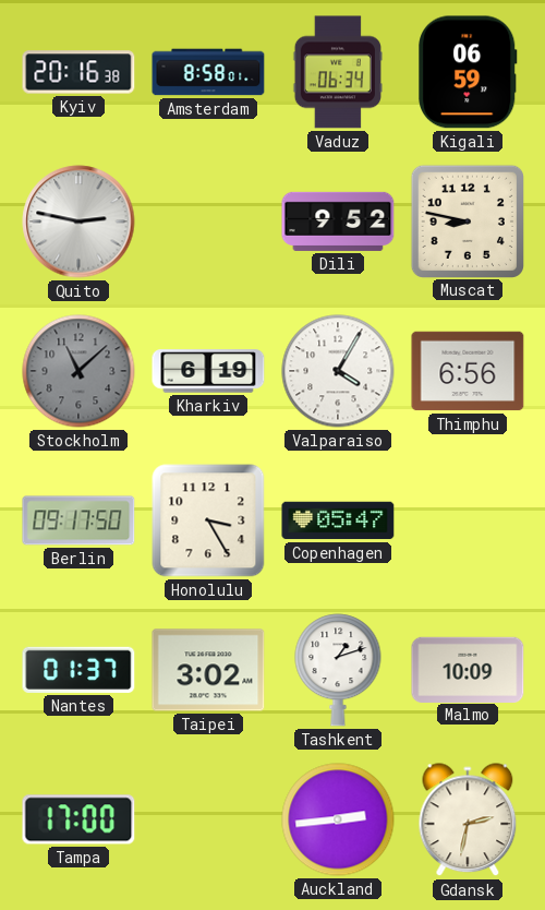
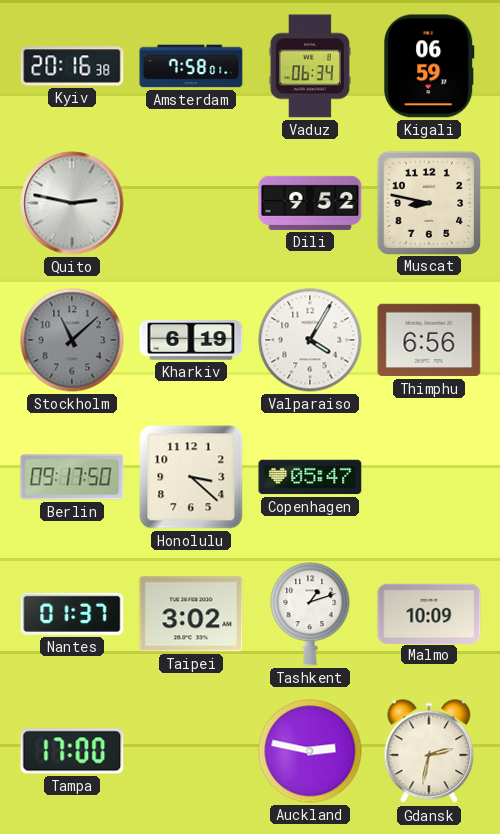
Amsterdam: 8:58 -> 7:58
Honolulu: 3:25 -> 3:22
Auckland: 2:44 -> 2:47
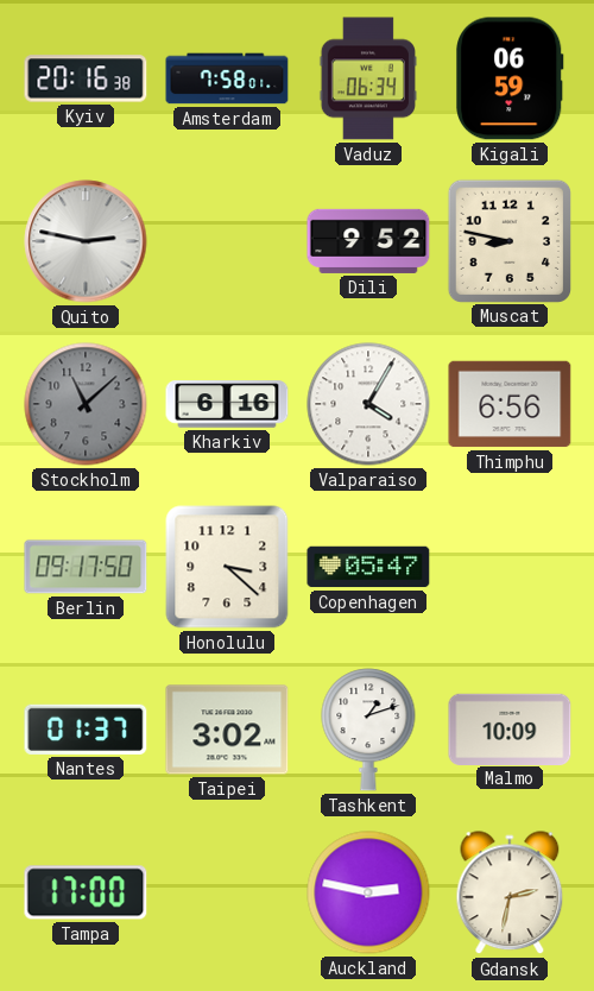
Kharkiv: 6:19 -> 6:16
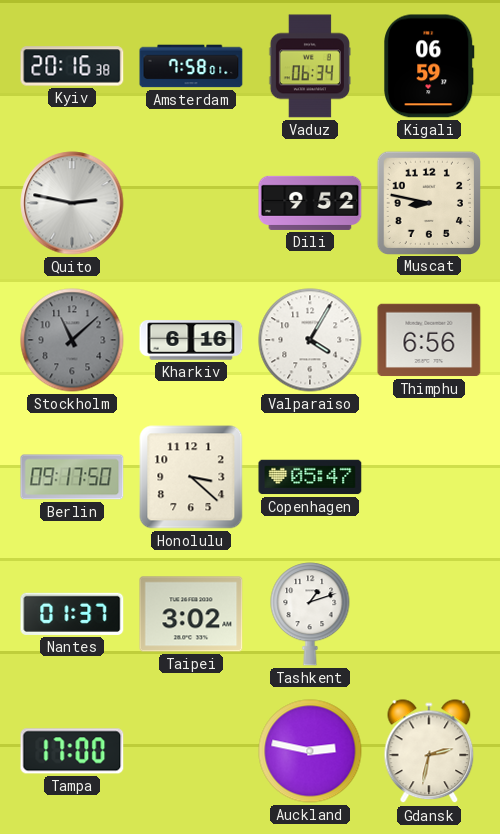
Malmo: 10:09 -> none
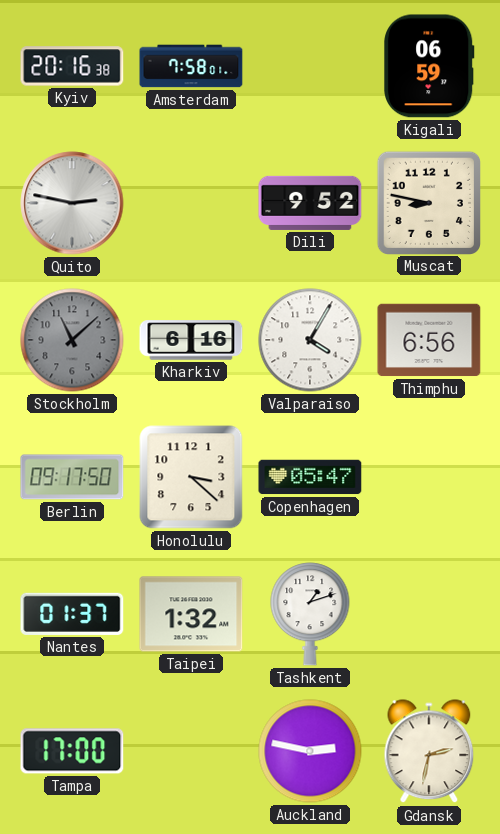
Vaduz: 06:34 -> none
Taipei: 3:02 -> 1:32
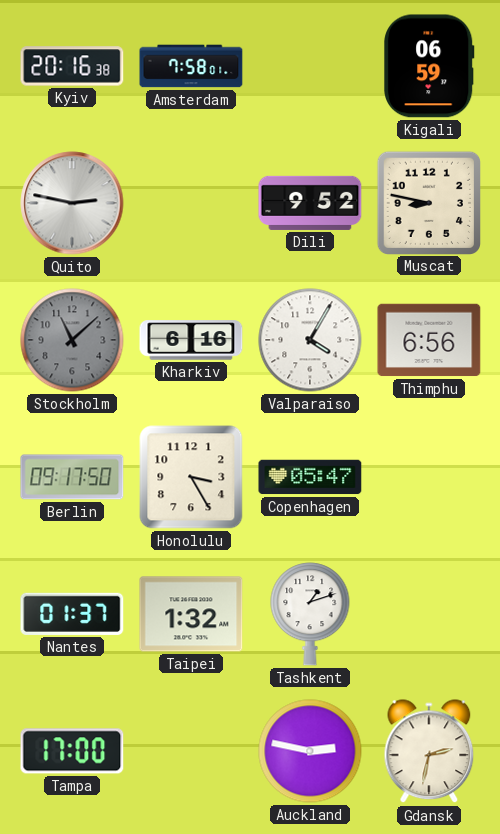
Honolulu: 3:22 -> 3:25
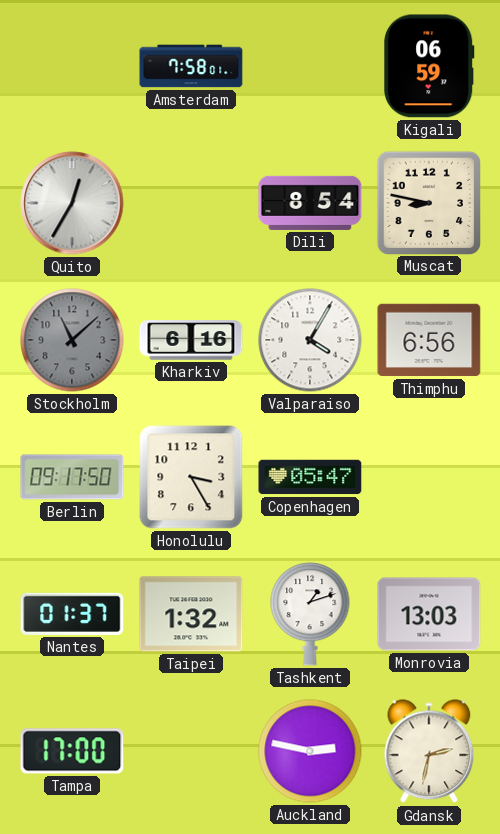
Kyiv: 20:16 -> none
Quito: 2:47 -> 12:35
Dili: 9:52 -> 8:54
Monrovia: none -> 13:03
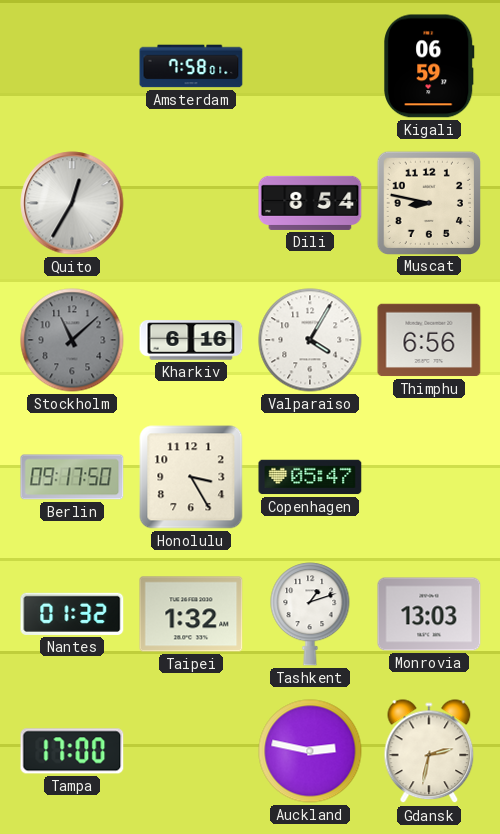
Nantes: 01:37 -> 01:32
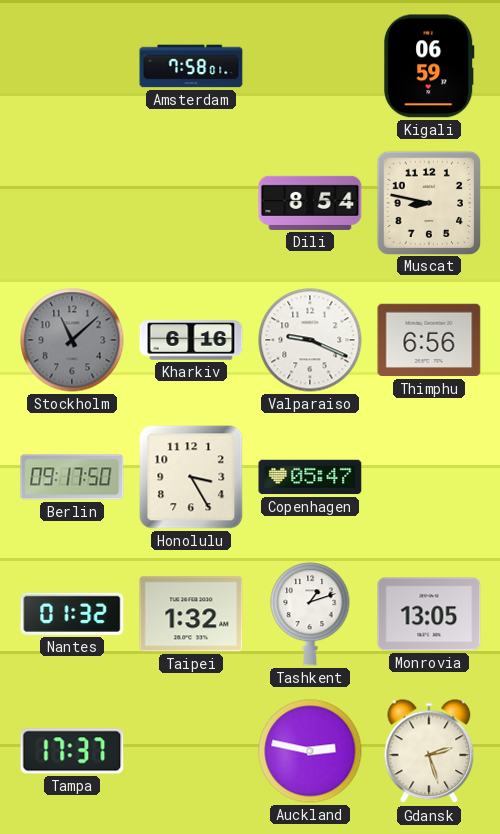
Quito: 12:35 -> none
Valparaiso: 4:05 -> 9:19
Monrovia: 13:03 -> 13:05
Tampa: 17:00 -> 17:37
Gdansk: 2:32 -> 2:27
